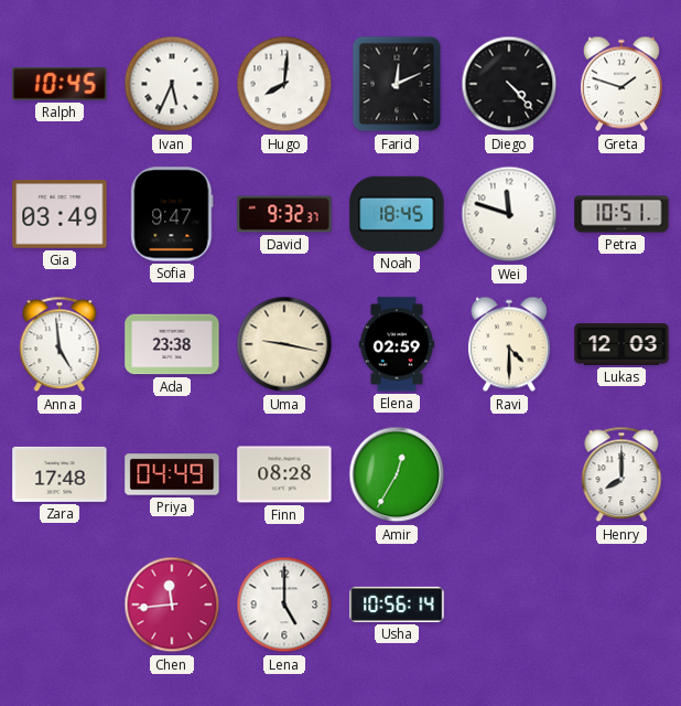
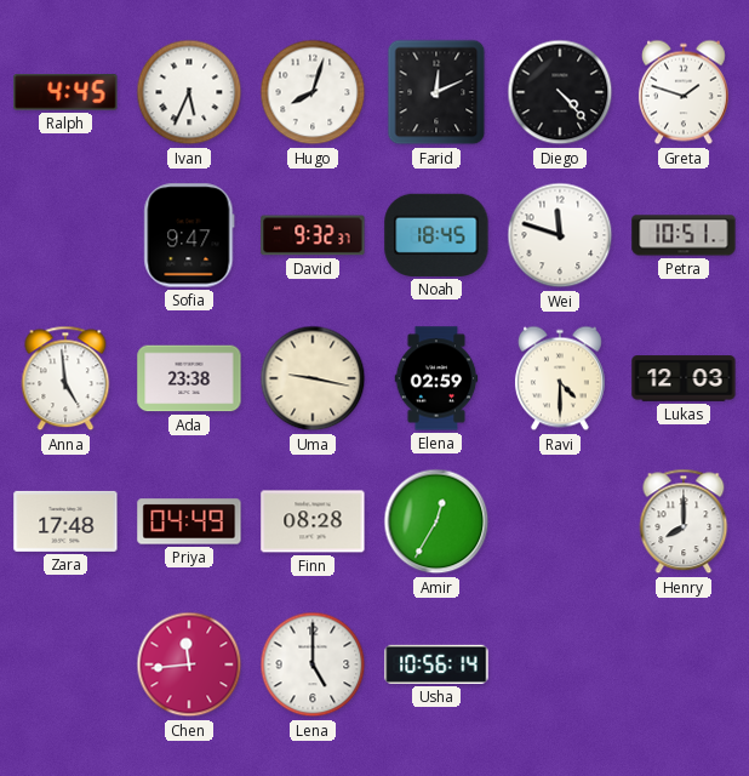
Ralph: 10:45 -> 4:45
Hugo: 8:01 -> 8:03
Gia: 03:49 -> none
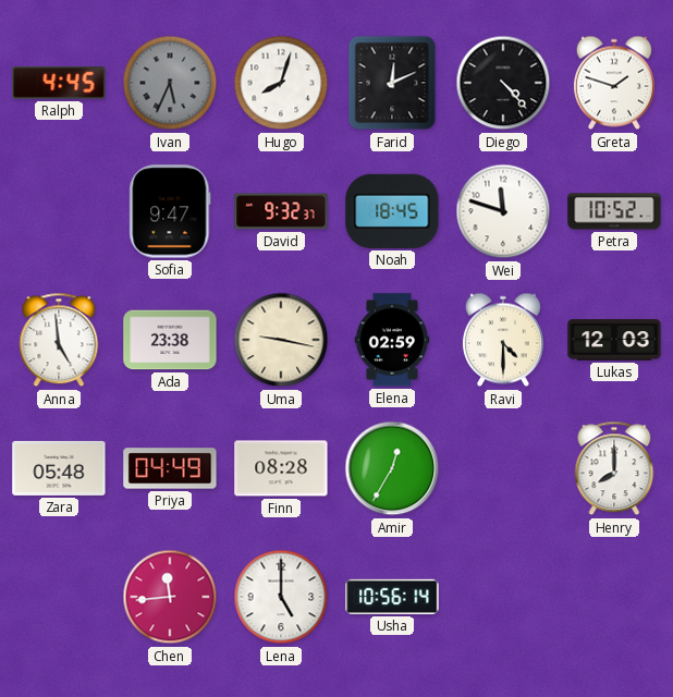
Ivan dial: white -> grey
Petra: 10:51 -> 10:52
Zara: 17:48 -> 05:48
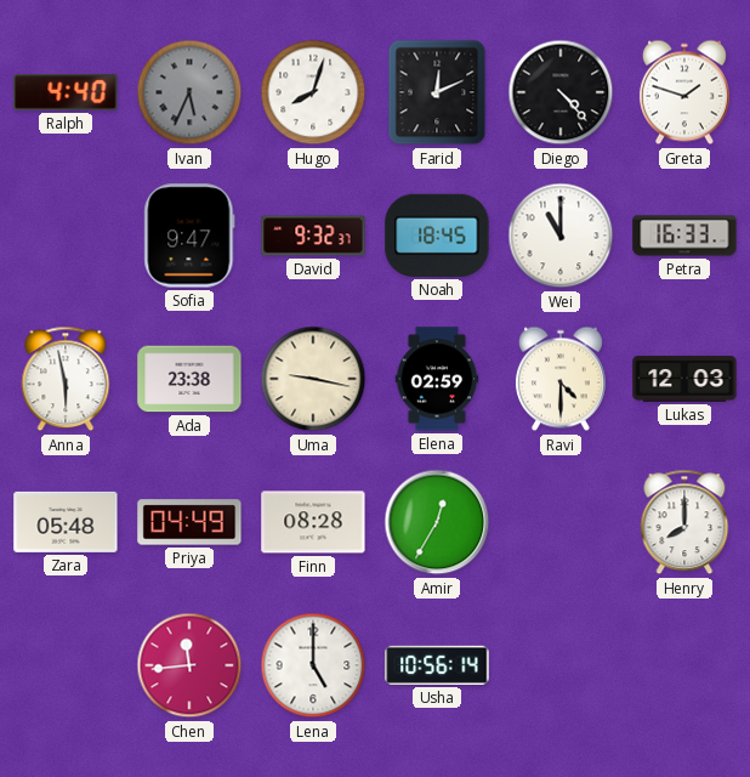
Ralph: 4:45 -> 4:40
Wei: 11:48 -> 11:00
Petra: 10:52 -> 16:33
Anna: 4:59 -> 5:58
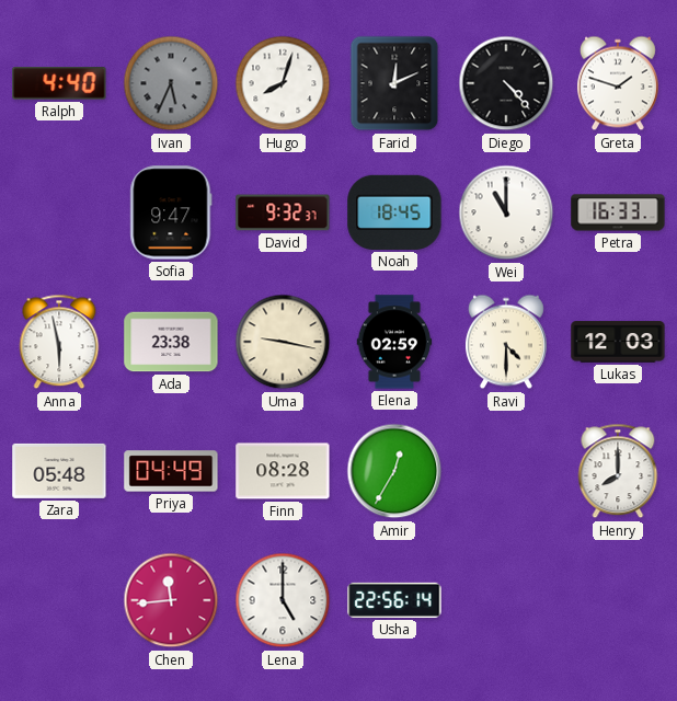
Usha: 10:56 -> 22:56
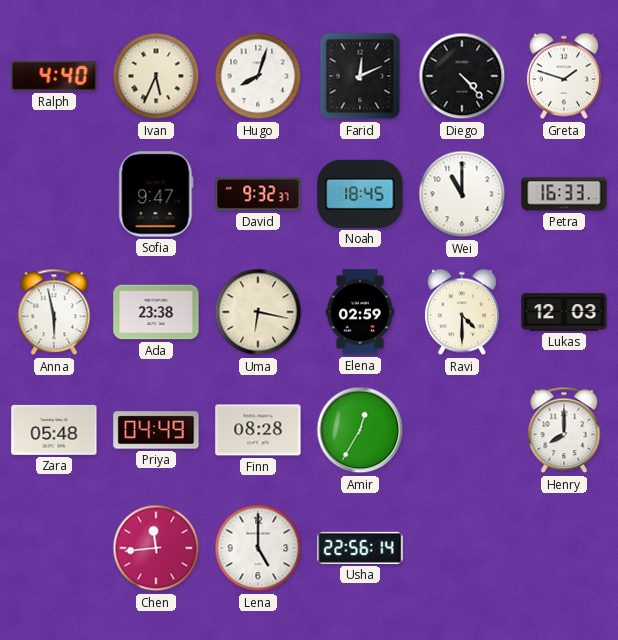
Ivan dial: grey -> cream
Uma: 9:17 -> 6:17
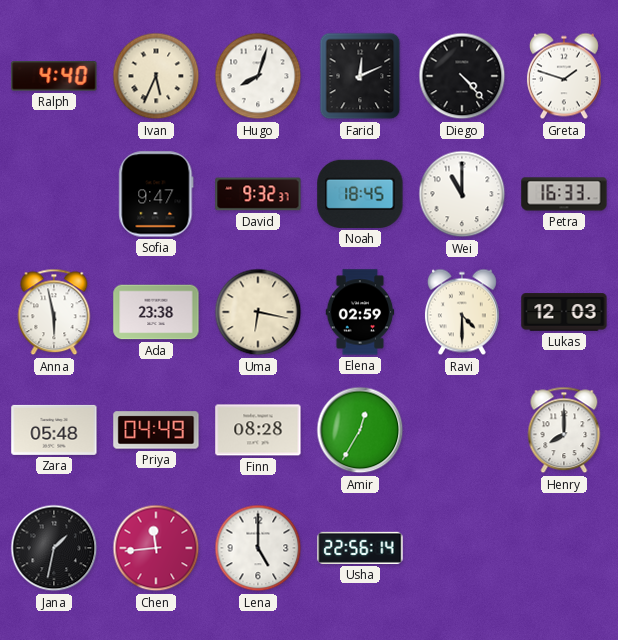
Jana: none -> 1:32
